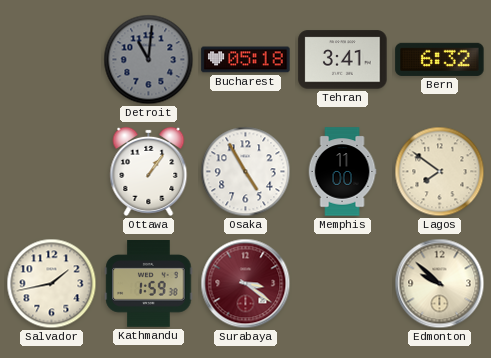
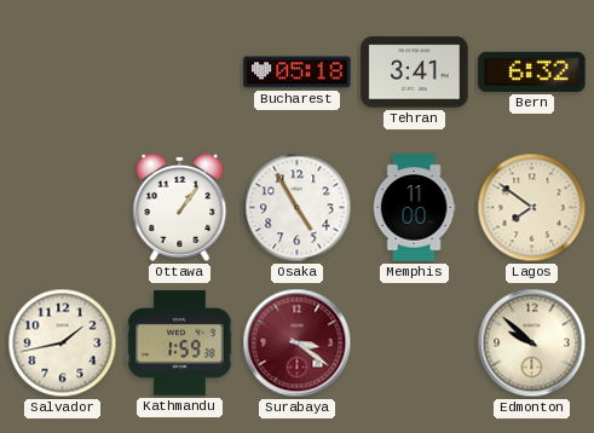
Detroit: 11:01 -> none
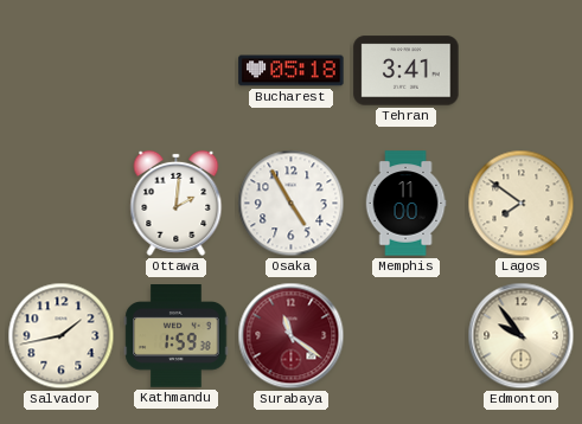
Bern: 6:32 -> none
Ottawa: 1:06 -> 2:01
Surabaya: 3:21 -> 11:21
Edmonton: 9:52 -> 9:54
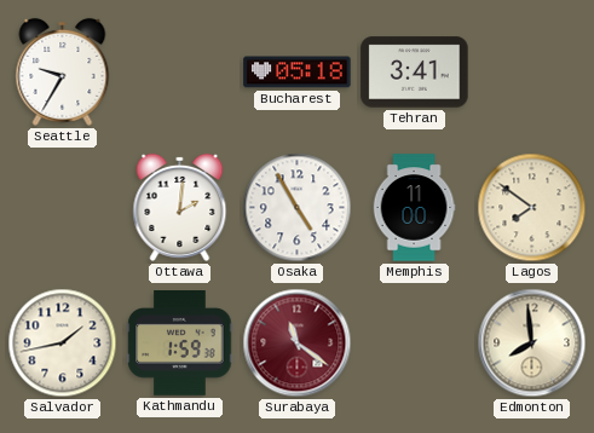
Seattle: none -> 9:35
Edmonton: 9:54 -> 7:59
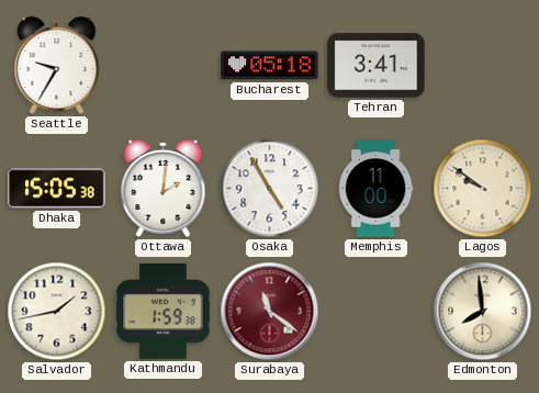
Dhaka: none -> 15:05
Lagos: 7:51 -> 9:51
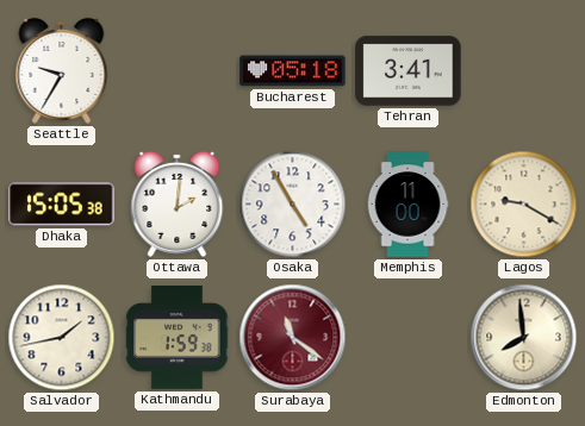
Lagos: 9:51 -> 9:20
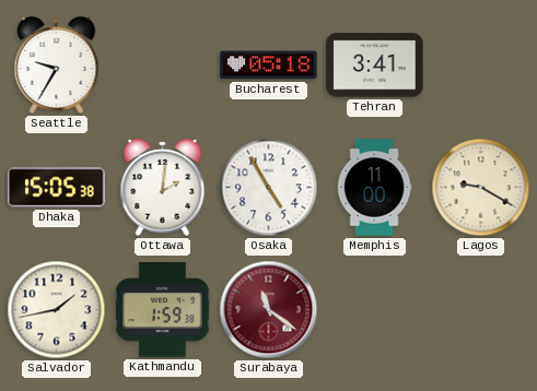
Edmonton: 7:59 -> none
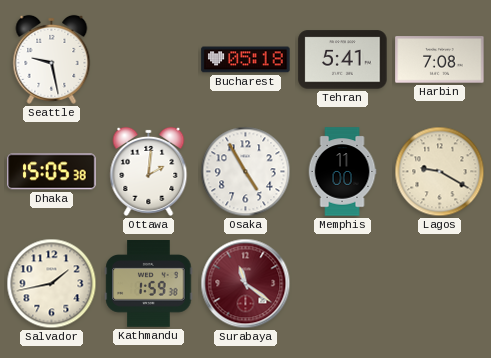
Seattle: 9:35 -> 9:28
Tehran: 3:41 -> 5:41
Harbin: none -> 7:08
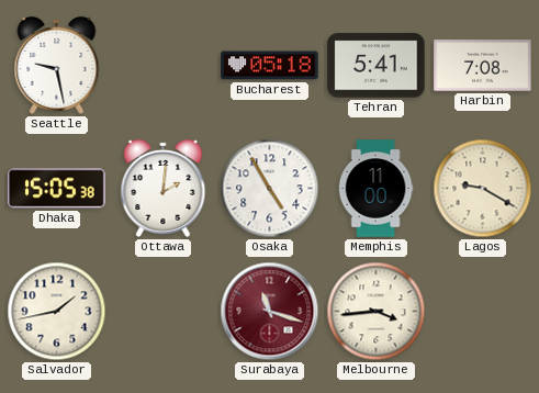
Kathmandu: 1:59 -> none
Surabaya: 11:21 -> 11:18
Melbourne: none -> 3:44
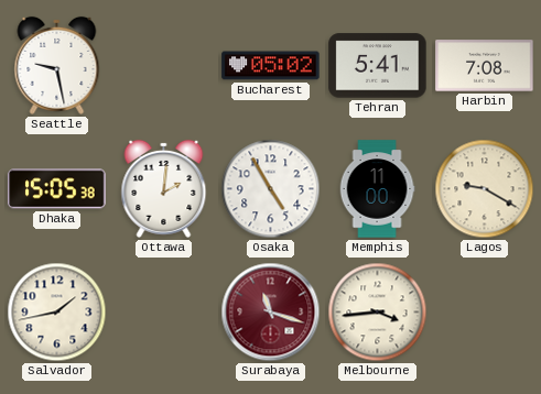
Bucharest: 05:18 -> 05:02
